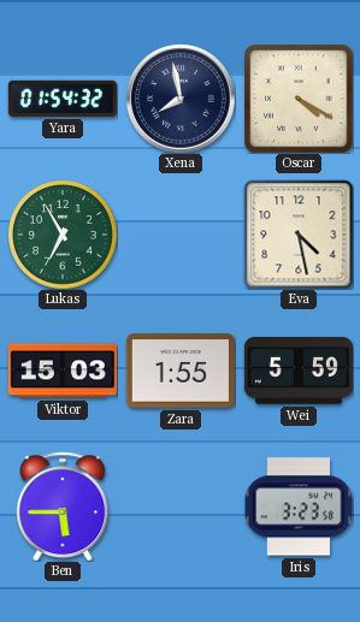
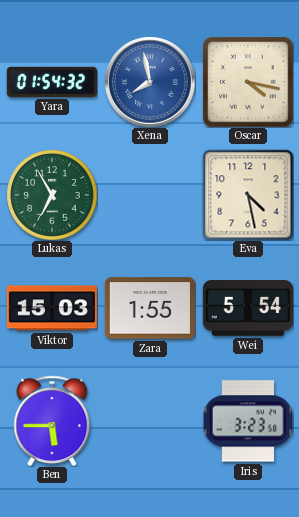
Xena dial: navy -> blue
Oscar: 4:20 -> 4:17
Wei: 5:59 -> 5:54
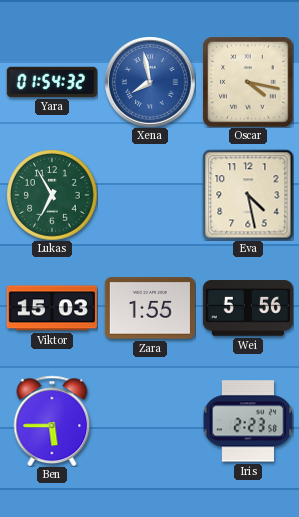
Wei: 5:54 -> 5:56
Iris: 3:23 -> 2:23
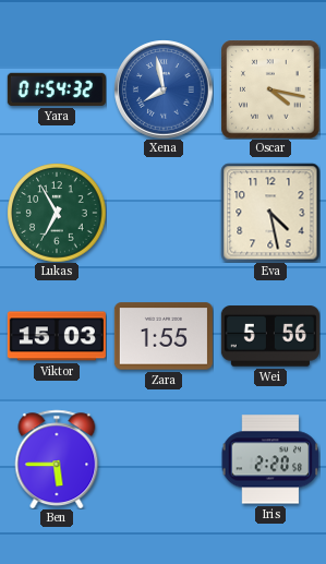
Iris: 2:23 -> 2:20
